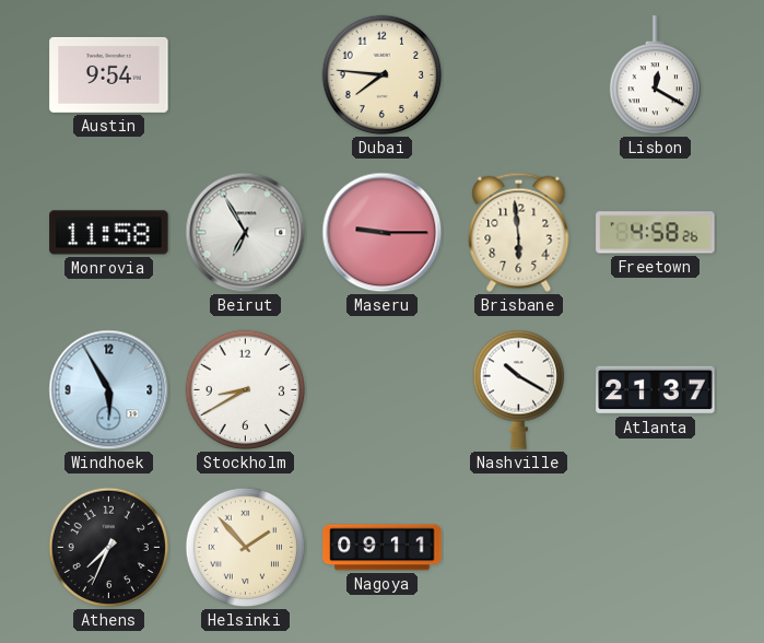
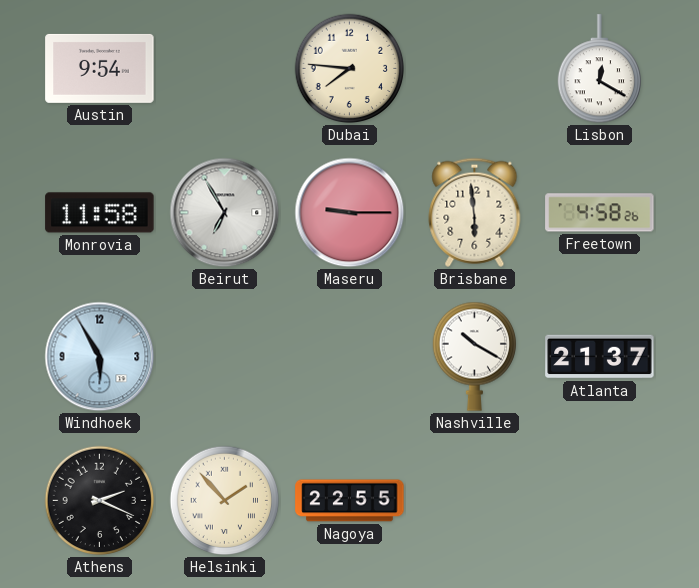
Stockholm: 8:40 -> none
Athens: 7:34 -> 2:19
Nagoya: 09:11 -> 22:55
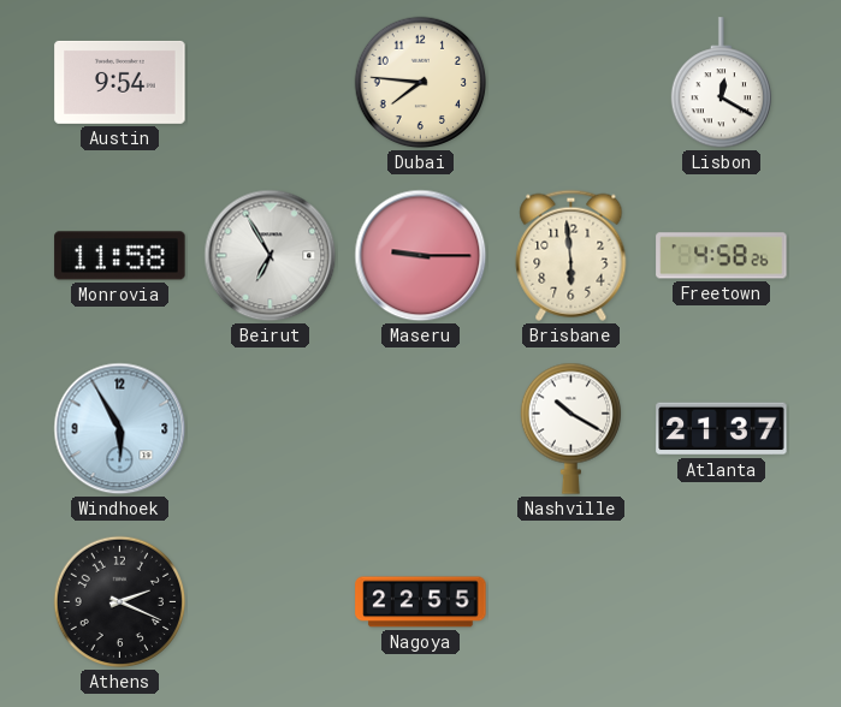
Helsinki: 1:53 -> none
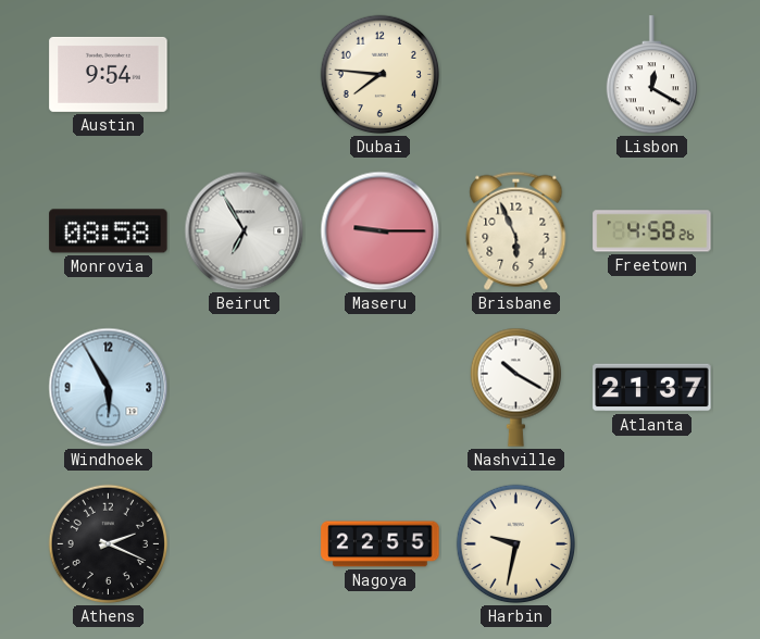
Monrovia: 11:58 -> 08:58
Brisbane: 5:59 -> 5:56
Harbin: none -> 9:32
